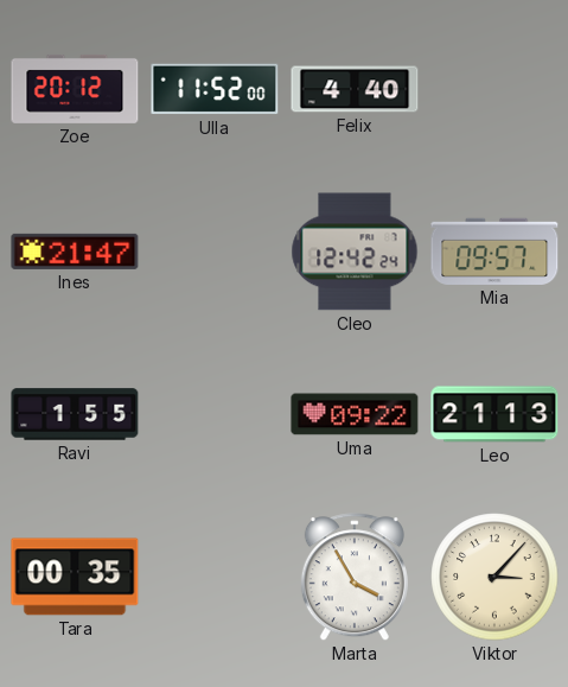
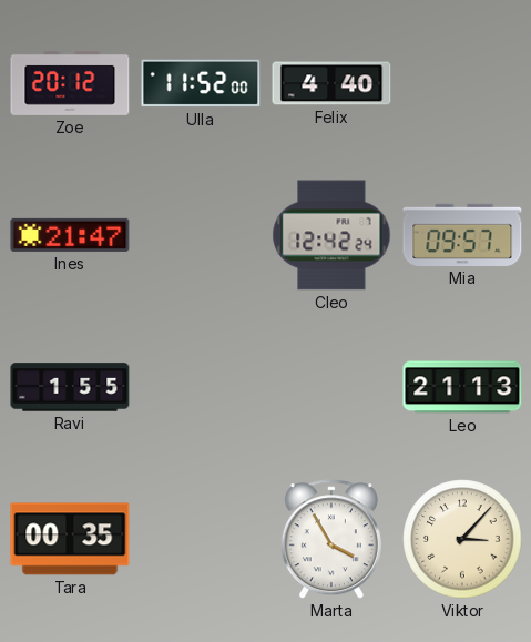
Uma: 09:22 -> none
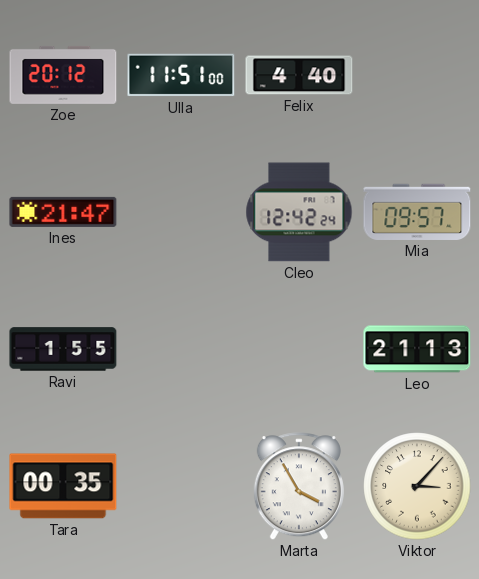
Ulla: 11:52 -> 11:51
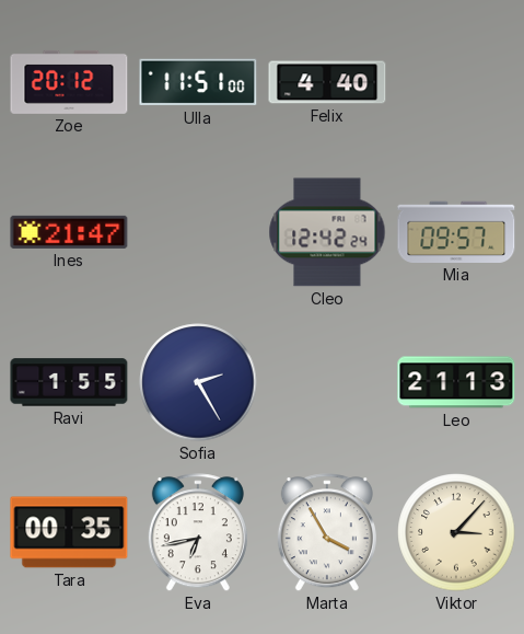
Sofia: none -> 2:25
Eva: none -> 6:43
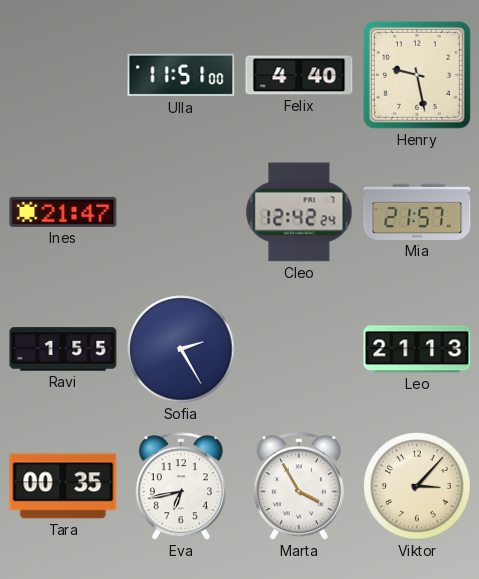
Zoe: 20:12 -> none
Henry: none -> 9:28
Mia: 09:57 -> 21:57
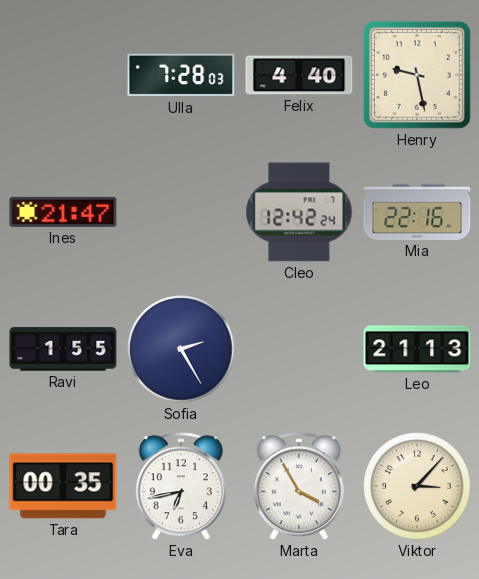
Ulla: 11:51 -> 7:28
Mia: 21:57 -> 22:16
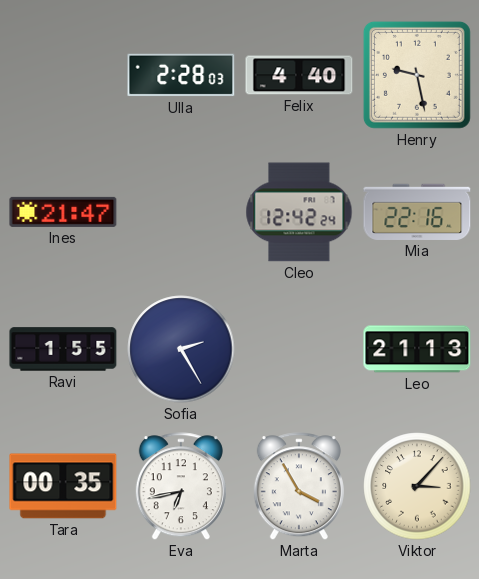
Ulla: 7:28 -> 2:28
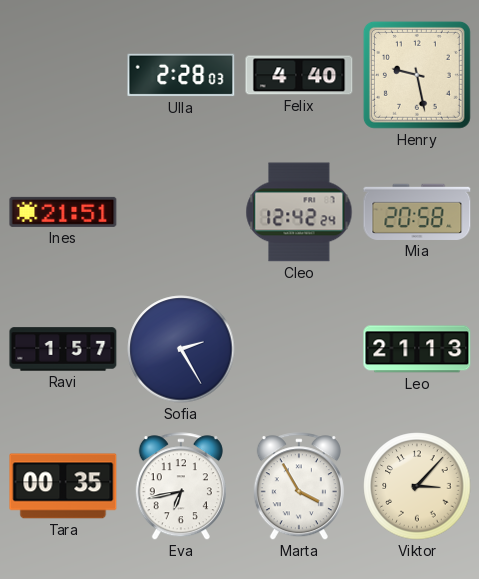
Ines: 21:47 -> 21:51
Mia: 22:16 -> 20:58
Ravi: 1:55 -> 1:57
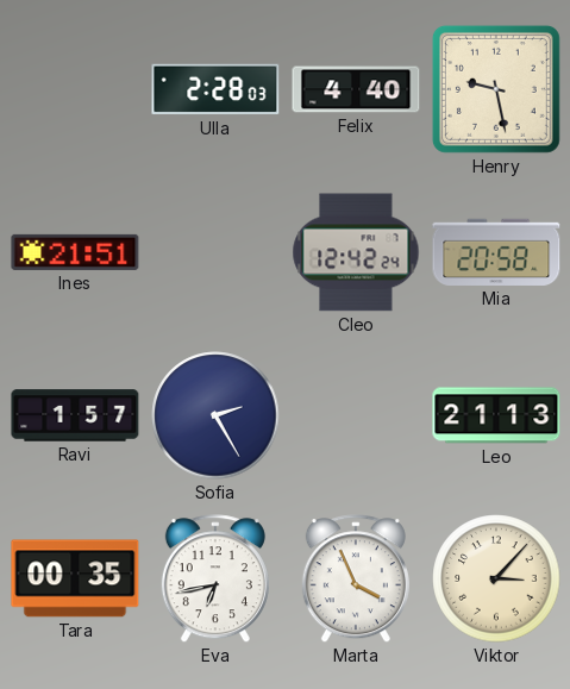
Marta: 3:55 -> 3:56
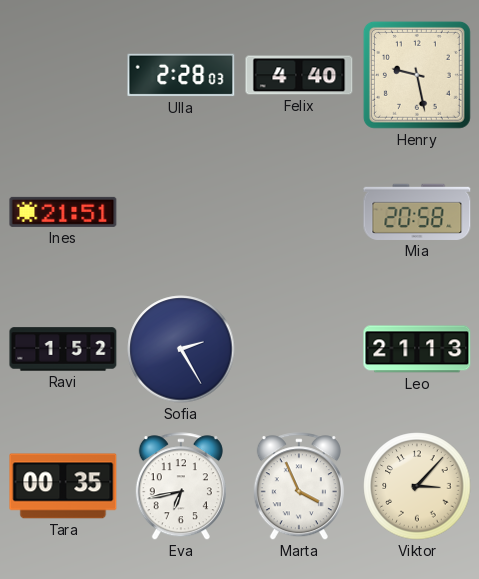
Cleo: 12:42 -> none
Ravi: 1:57 -> 1:52
